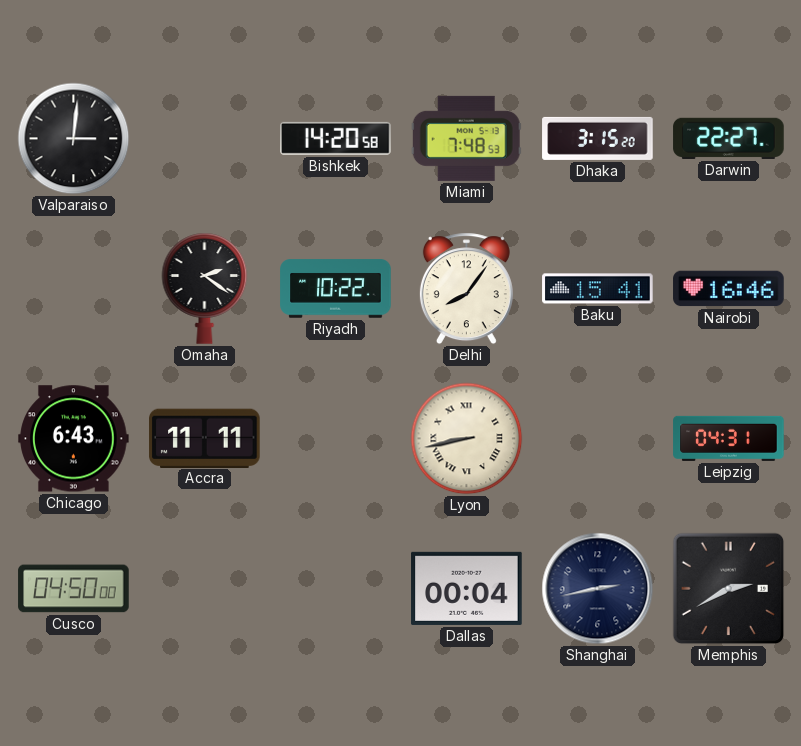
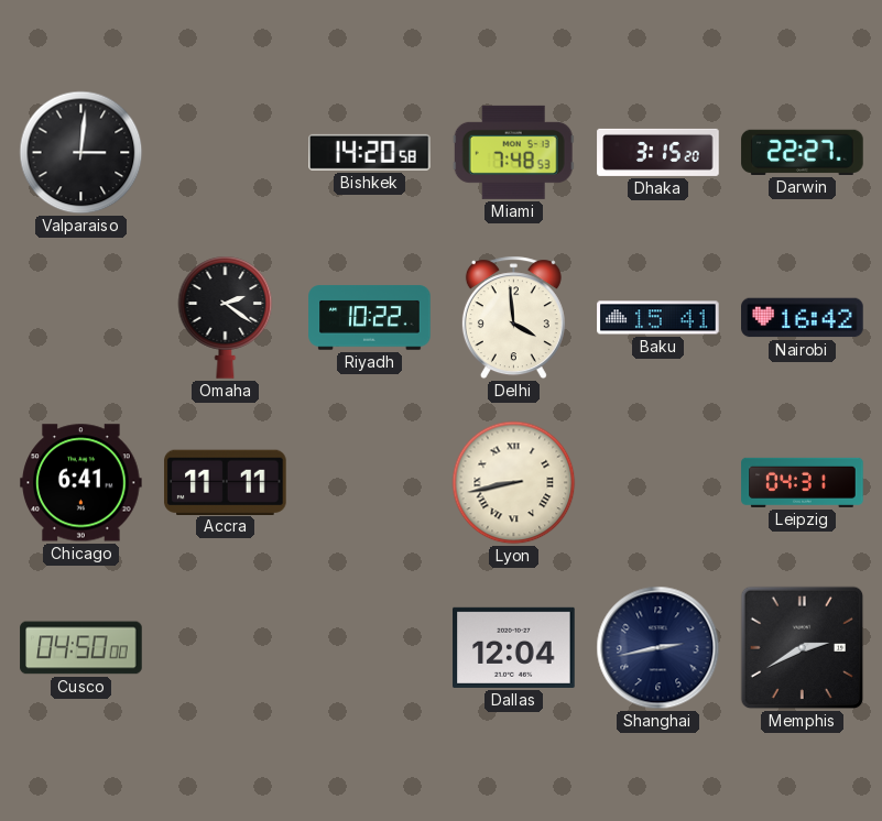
Delhi: 8:06 -> 3:59
Nairobi: 16:46 -> 16:42
Chicago: 6:43 -> 6:41
Dallas: 00:04 -> 12:04
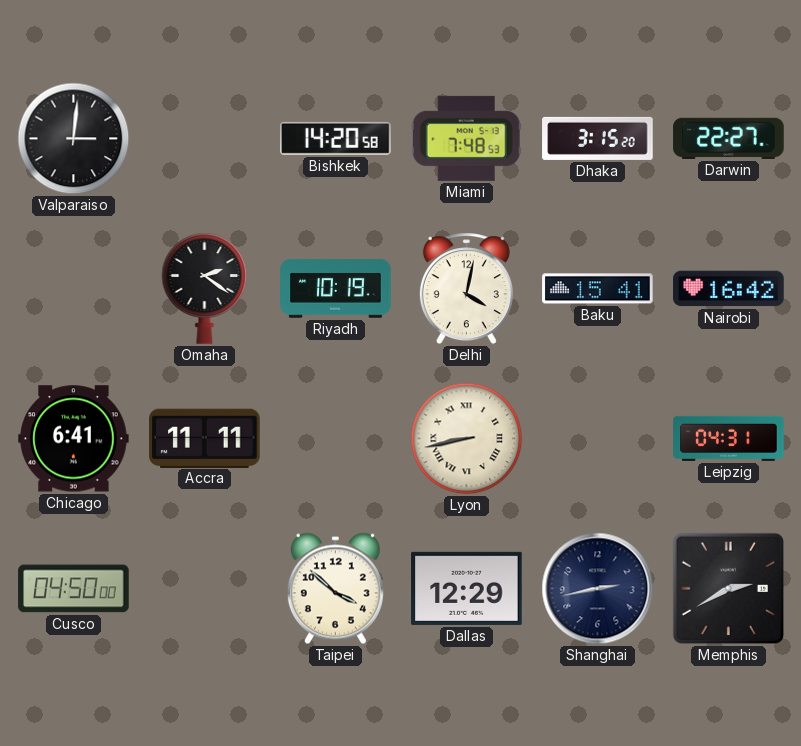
Riyadh: 10:22 -> 10:19
Delhi: 3:59 -> 4:02
Taipei: none -> 3:52
Dallas: 12:04 -> 12:29
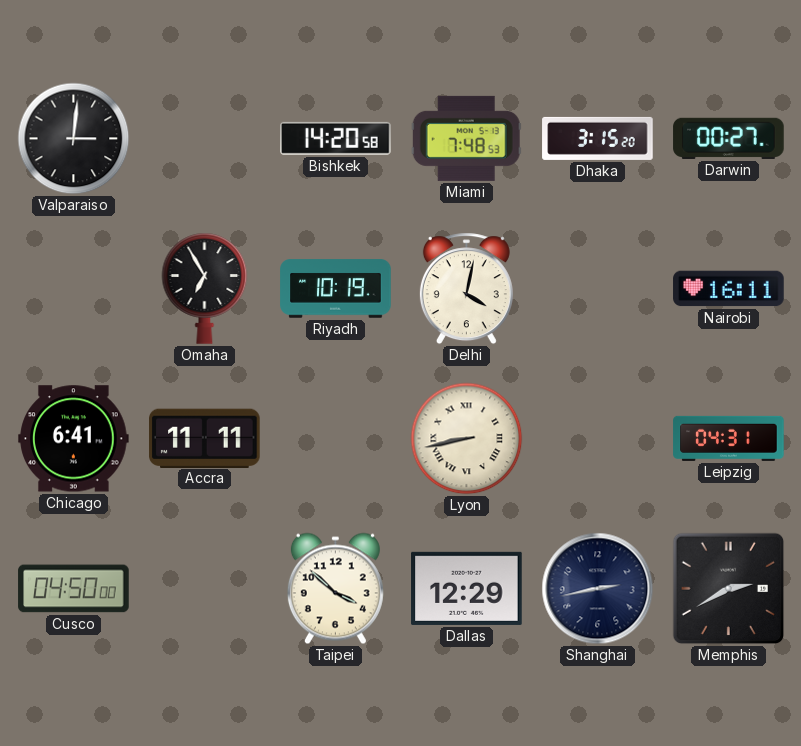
Darwin: 22:27 -> 00:27
Omaha: 2:21 -> 6:55
Baku: 15:41 -> none
Nairobi: 16:42 -> 16:11
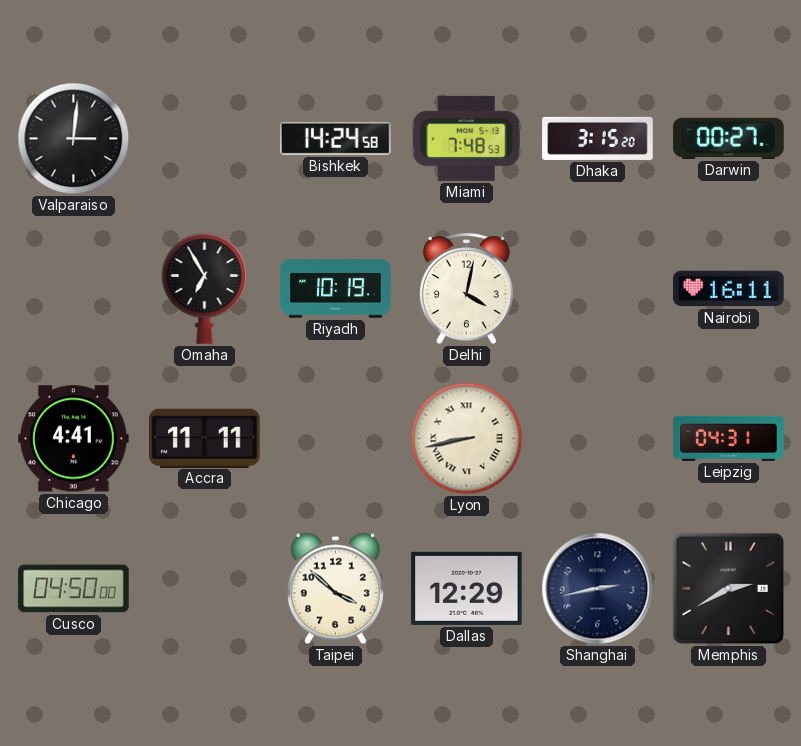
Bishkek: 14:20 -> 14:24
Chicago: 6:41 -> 4:41
